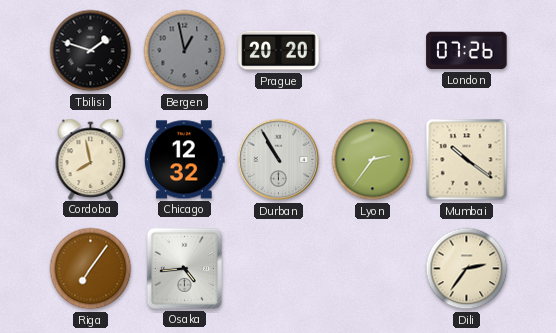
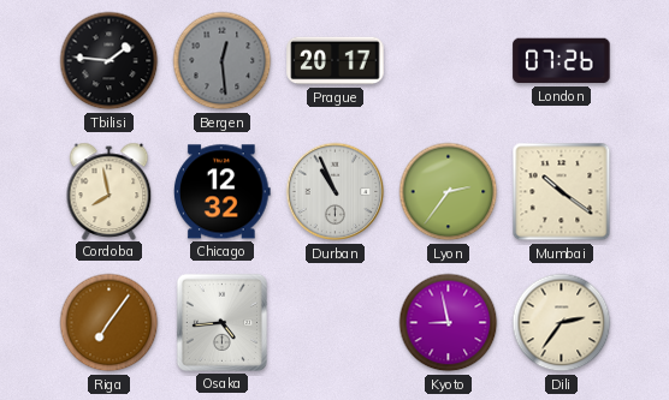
Tbilisi: 1:48 -> 1:46
Bergen: 12:58 -> 12:29
Prague: 20:20 -> 20:17
Durban: 10:55 -> 10:56
Kyoto: none -> 8:58
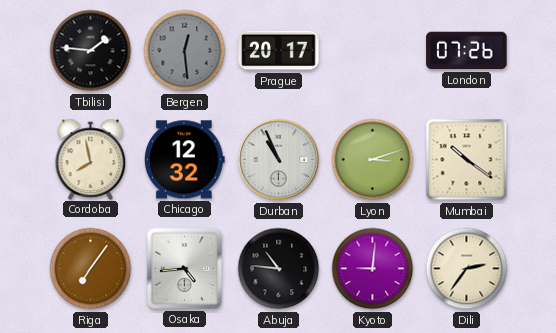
Lyon: 2:36 -> 3:12
Abuja: none -> 10:46
Kyoto: 8:58 -> 9:01
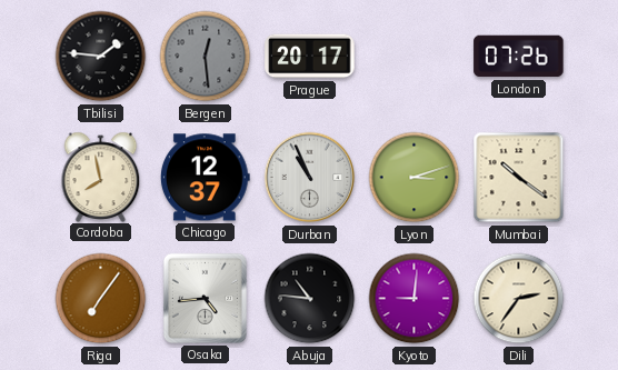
Chicago: 12:32 -> 12:37
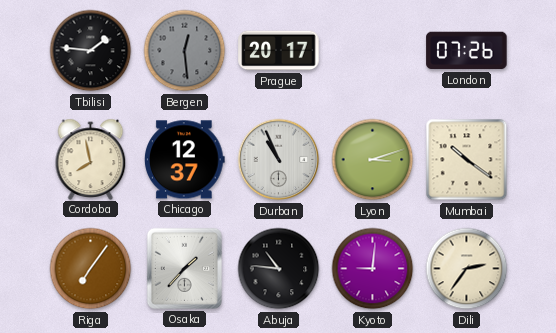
Osaka: 4:44 -> 1:37
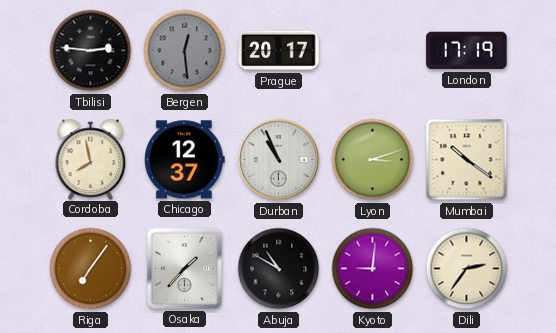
Tbilisi: 1:46 -> 2:46
London: 07:26 -> 17:19
Abuja: 10:46 -> 10:50
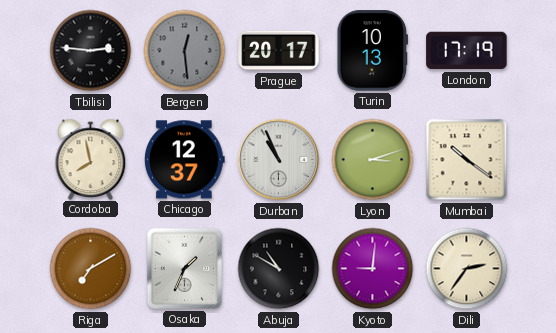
Turin: none -> 10:13
Riga: 7:06 -> 7:10
Osaka: 1:37 -> 1:34
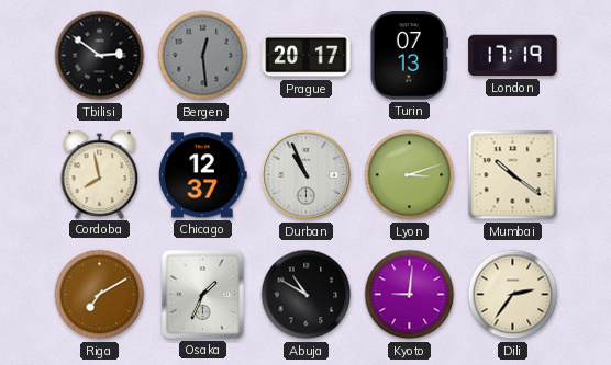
Tbilisi: 2:46 -> 2:51
Turin: 10:13 -> 07:13
